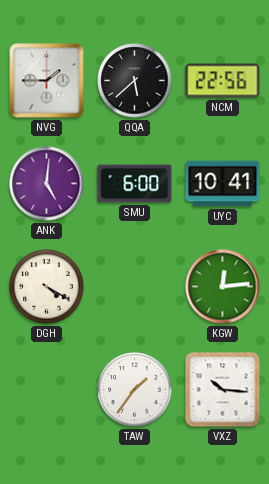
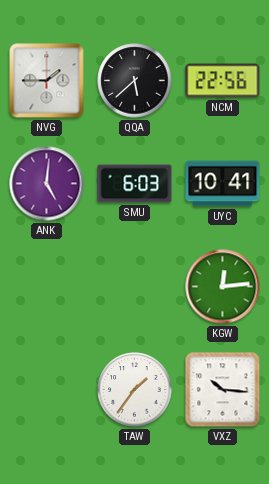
SMU: 6:00 -> 6:03
DGH: 4:20 -> none
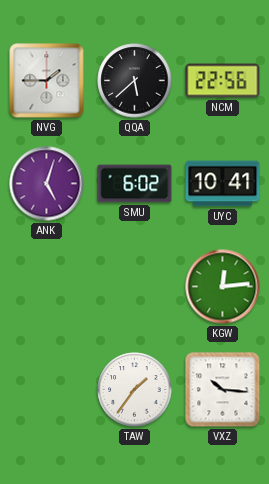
ANK: 5:01 -> 5:03
SMU: 6:03 -> 6:02
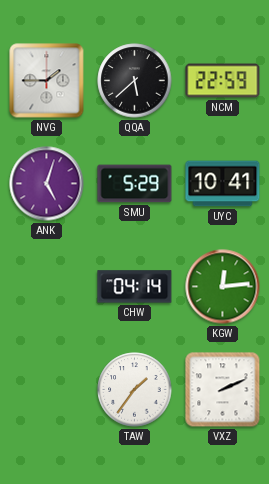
NCM: 22:56 -> 22:59
SMU: 6:02 -> 5:29
CHW: none -> 04:14
VXZ: 10:16 -> 2:11
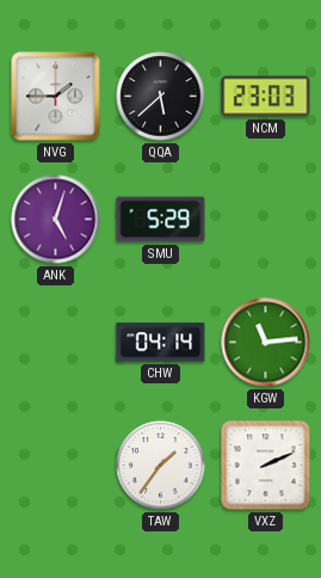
NCM: 22:59 -> 23:03
UYC: 10:41 -> none
KGW: 12:14 -> 11:14
